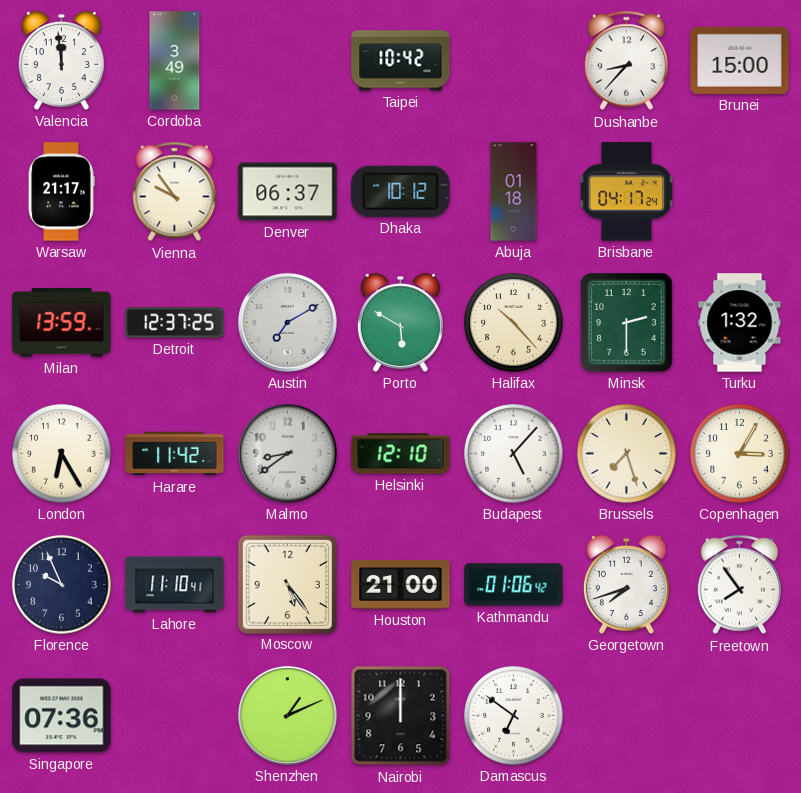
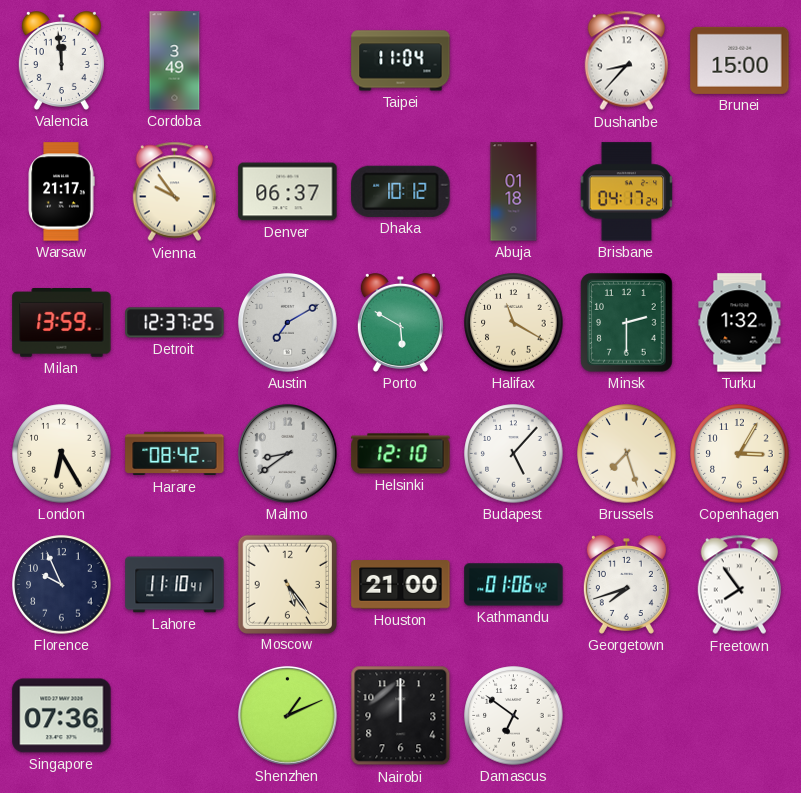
Taipei: 10:42 -> 11:04
Halifax: 10:23 -> 11:20
Harare: 11:42 -> 08:42
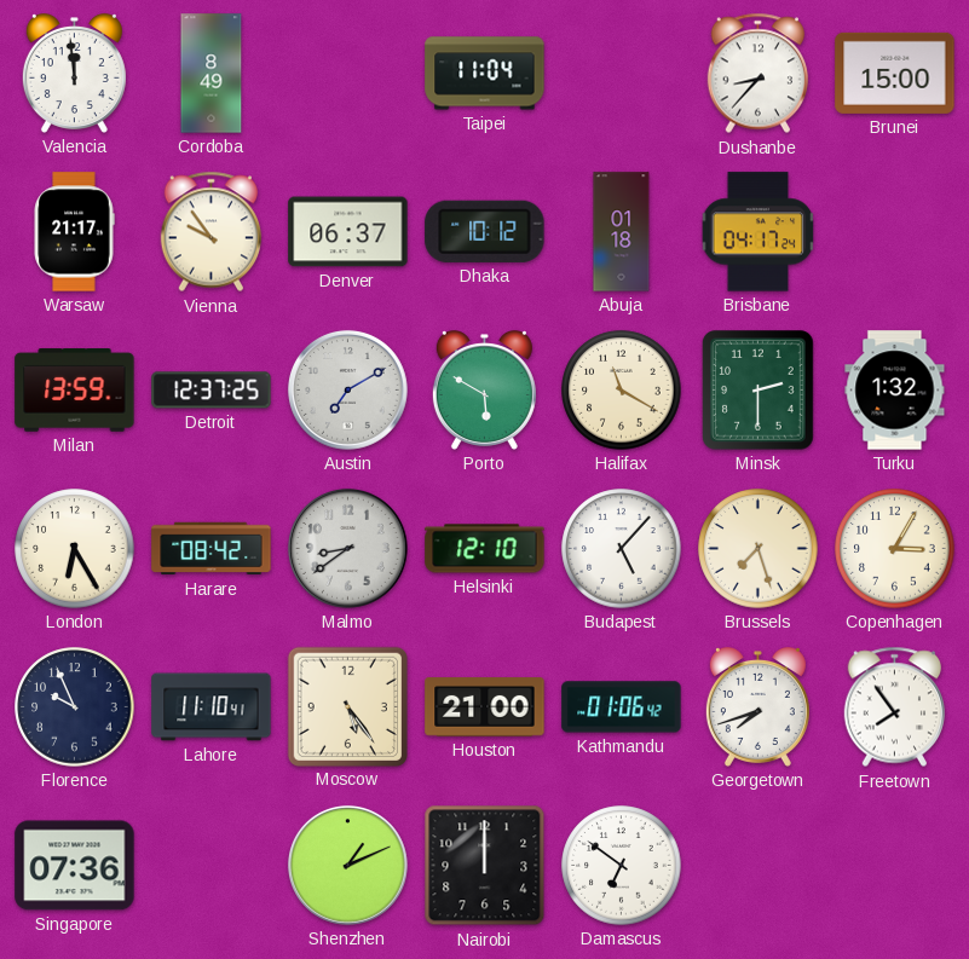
Cordoba: 3:49 -> 8:49
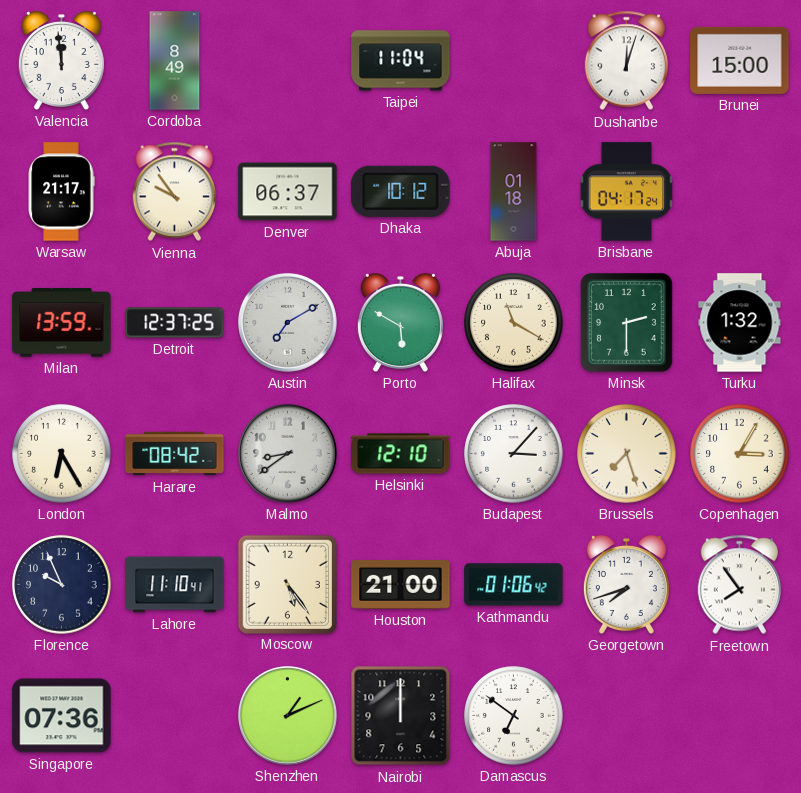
Dushanbe: 8:37 -> 12:03
Budapest: 5:07 -> 3:07
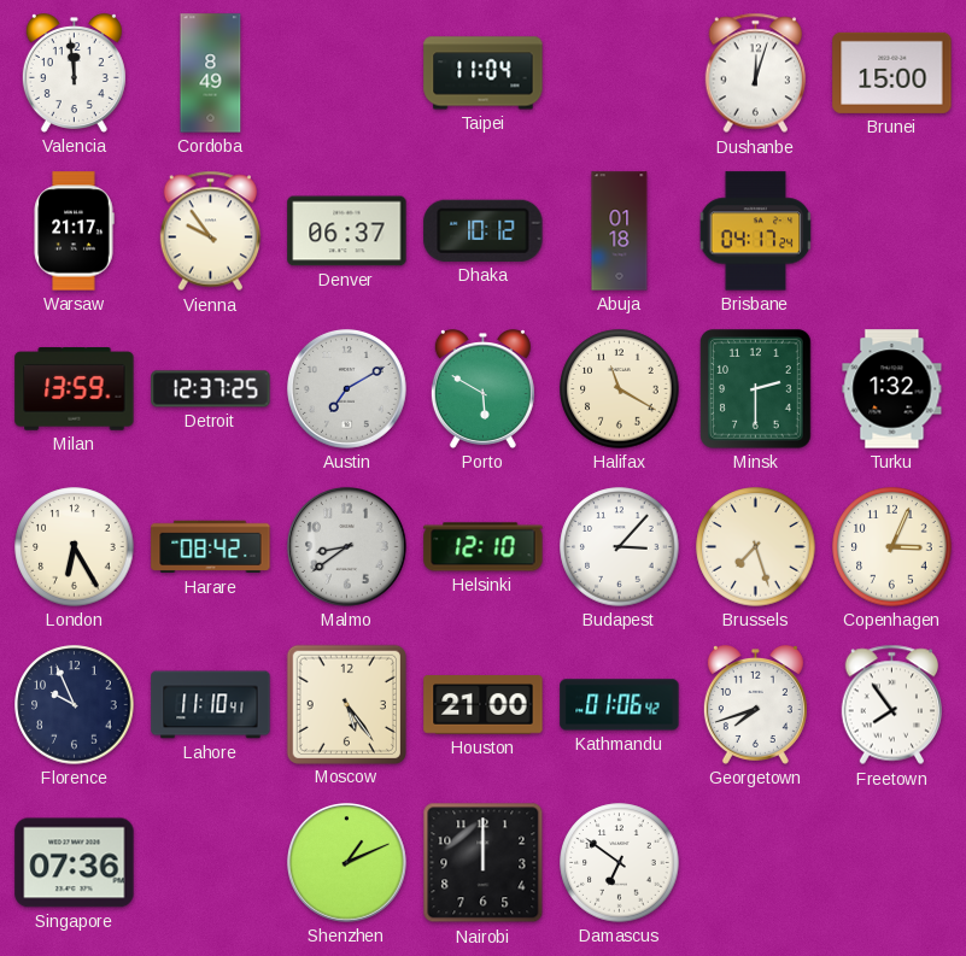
Copenhagen: 3:05 -> 3:04
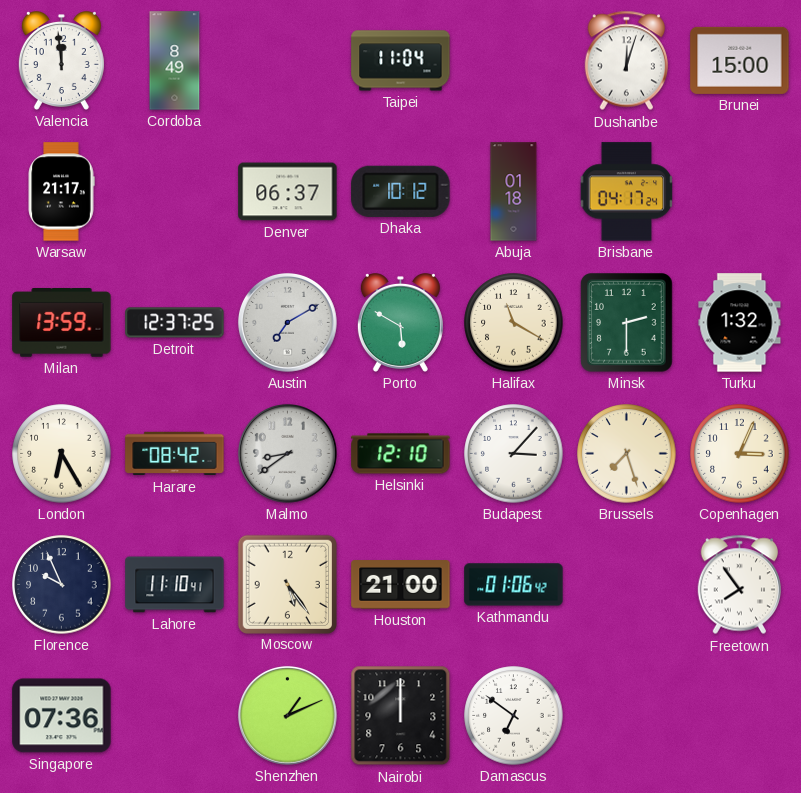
Vienna: 9:54 -> none
Georgetown: 7:42 -> none
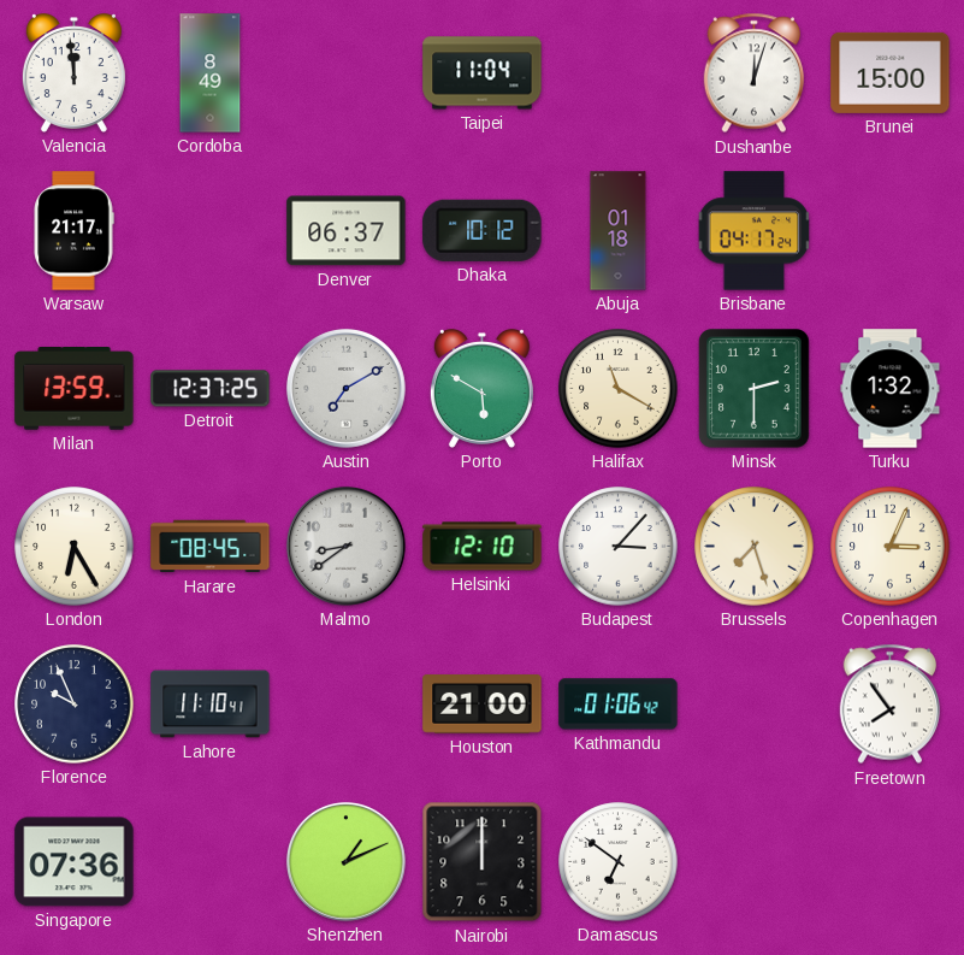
Harare: 08:42 -> 08:45
Moscow: 5:24 -> none
